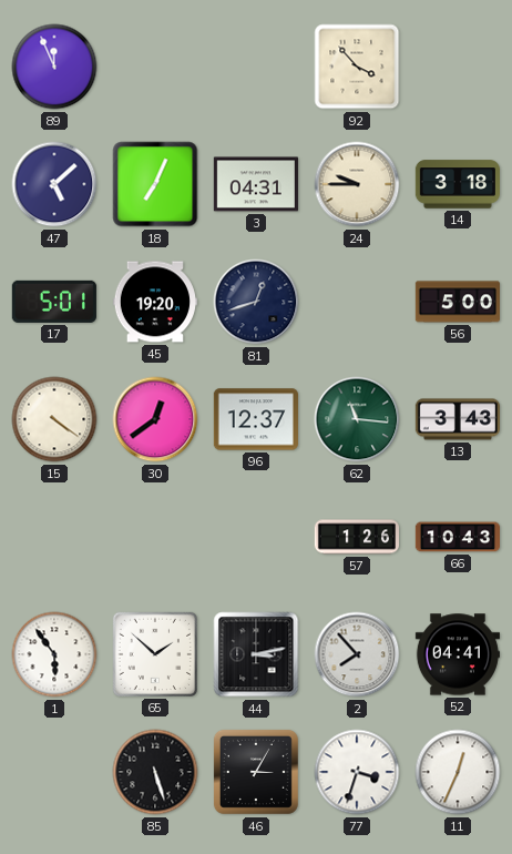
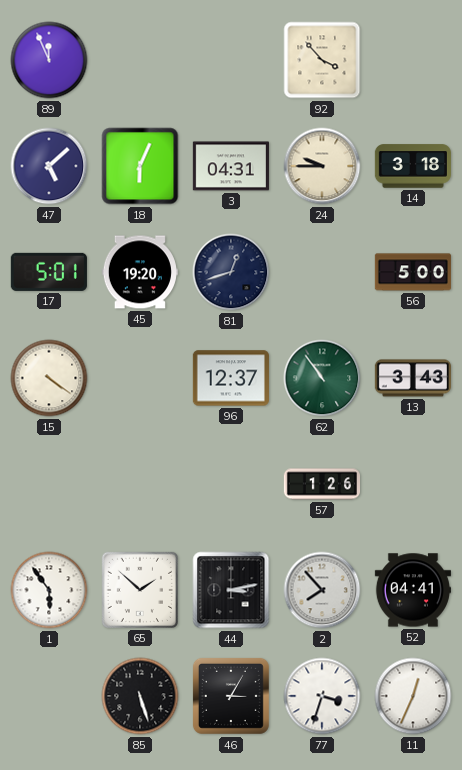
18: 7:04 -> 6:04
30: 12:39 -> none
62: 11:16 -> 10:54
66: 10:43 -> none
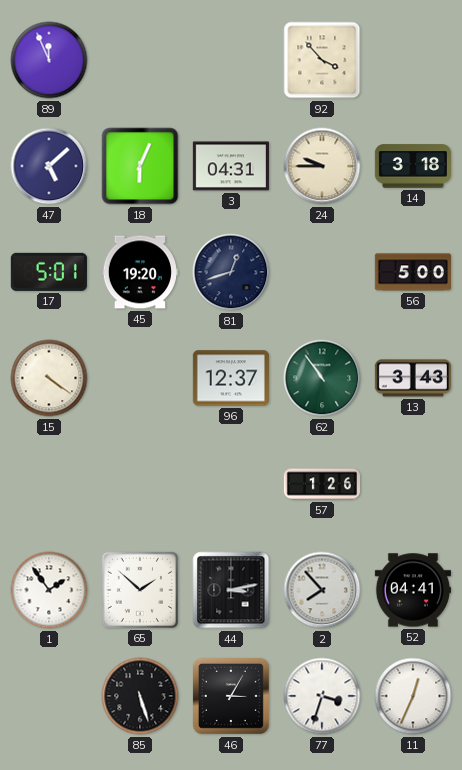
1: 5:54 -> 1:54
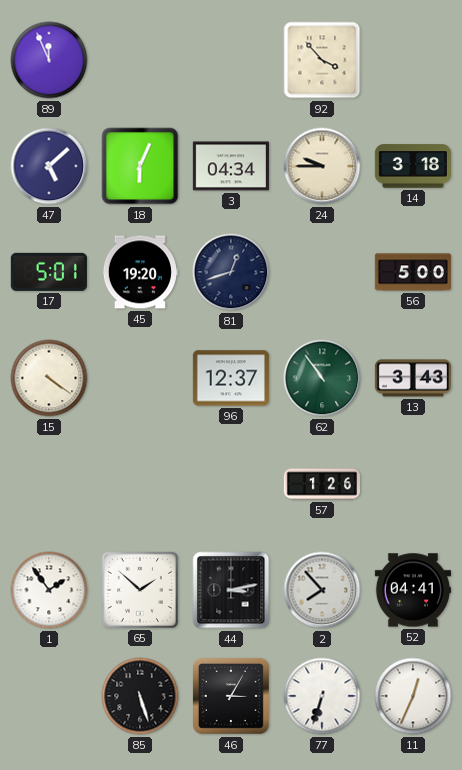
3: 04:31 -> 04:34
77: 3:33 -> 6:33
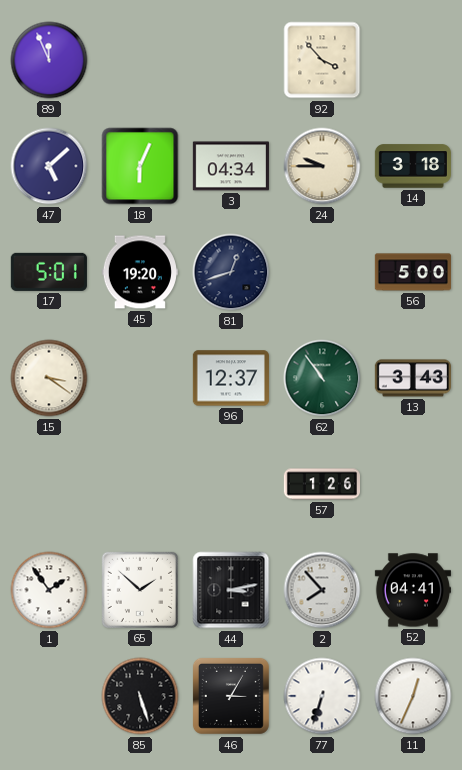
15: 4:21 -> 3:21
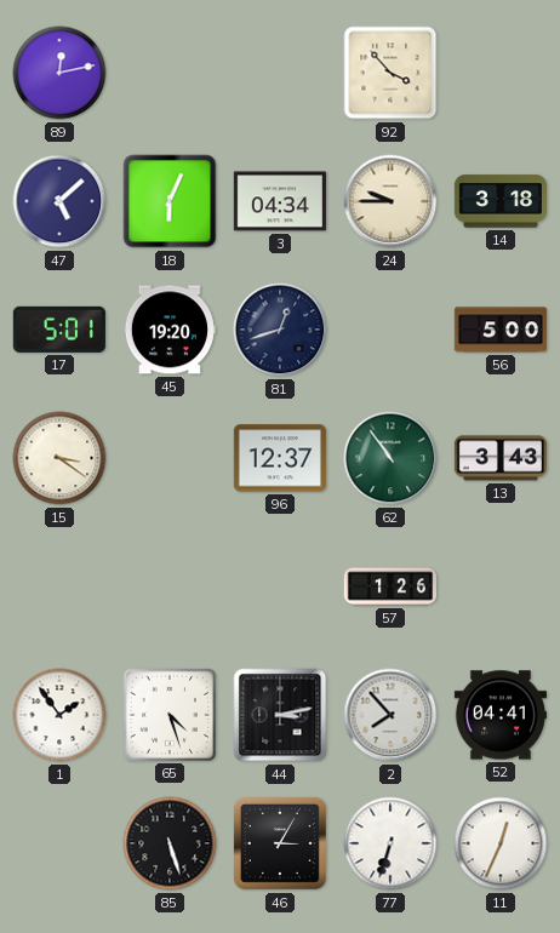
89: 11:56 -> 12:13
65: 1:52 -> 4:27
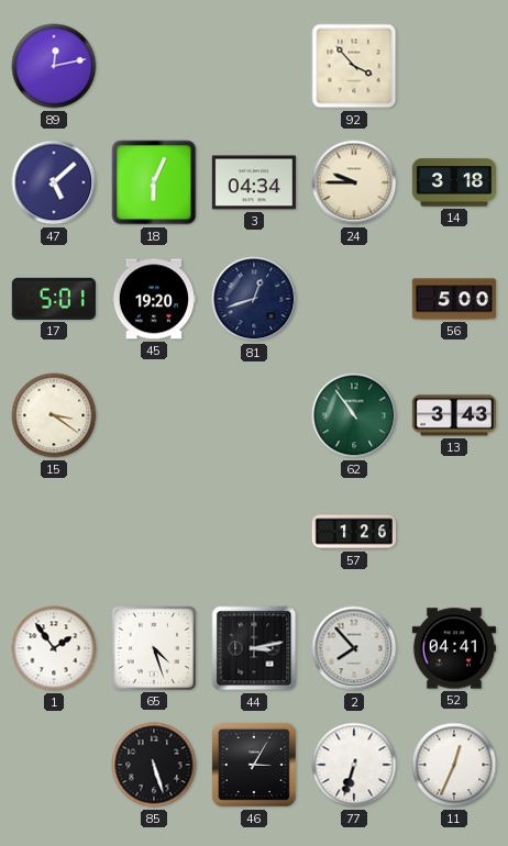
96: 12:37 -> none
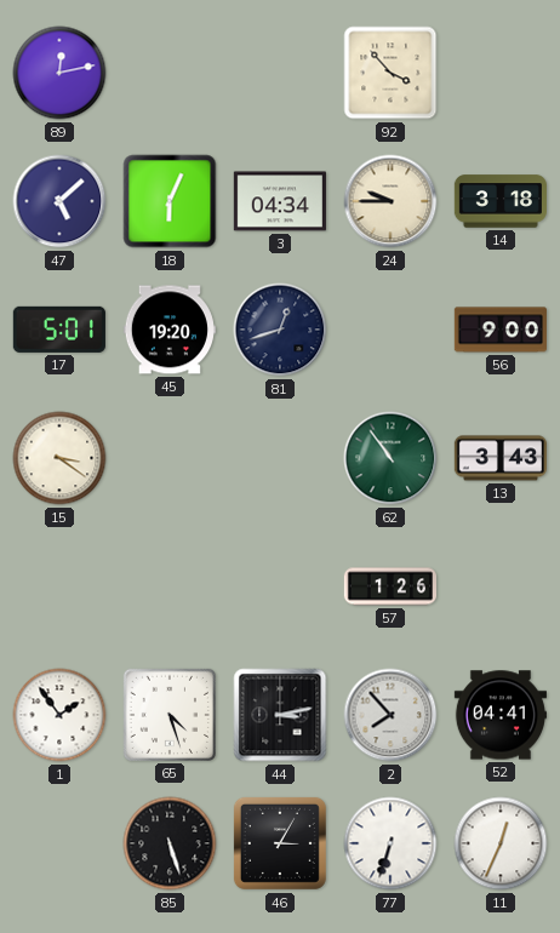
56: 5:00 -> 9:00
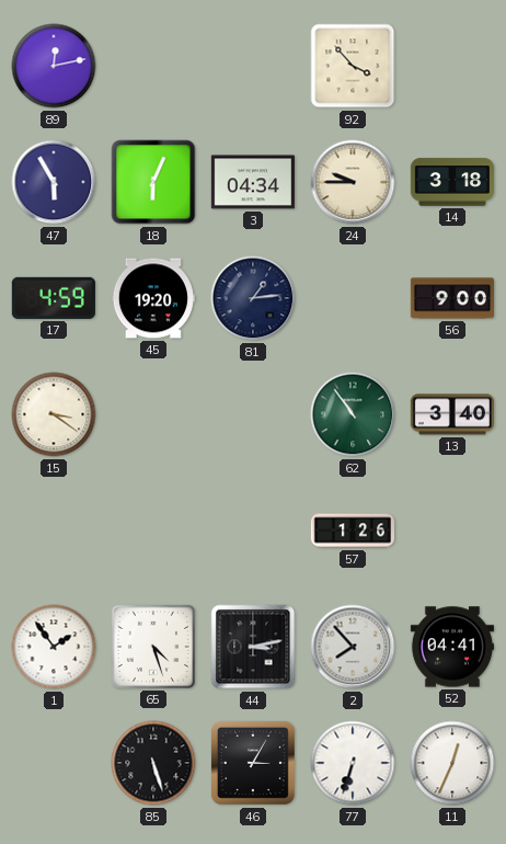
47: 5:08 -> 5:55
17: 5:01 -> 4:59
81: 12:42 -> 1:14
13: 3:43 -> 3:40
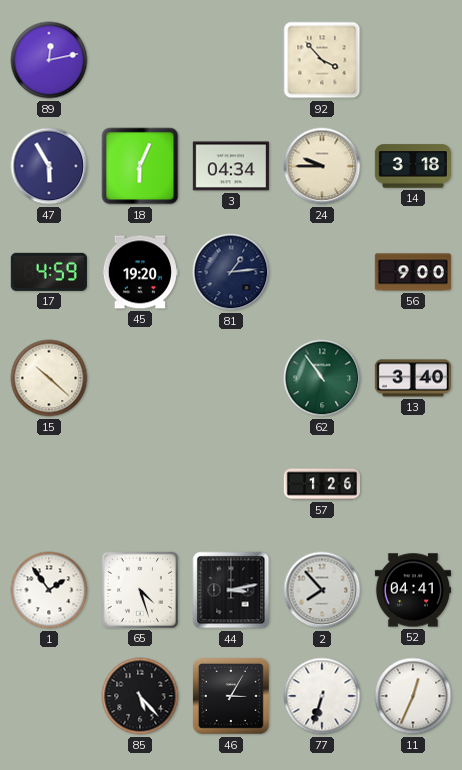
15: 3:21 -> 10:22
85: 5:27 -> 5:23
